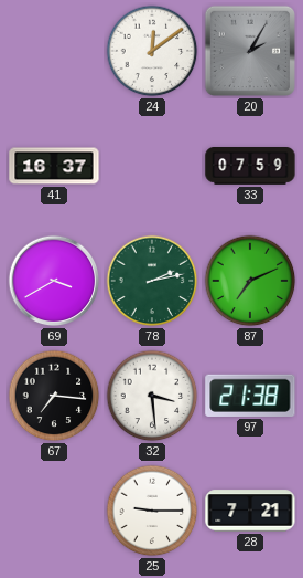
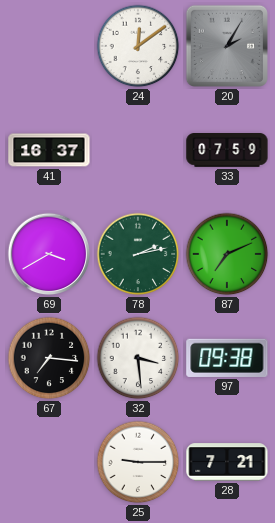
97: 21:38 -> 09:38
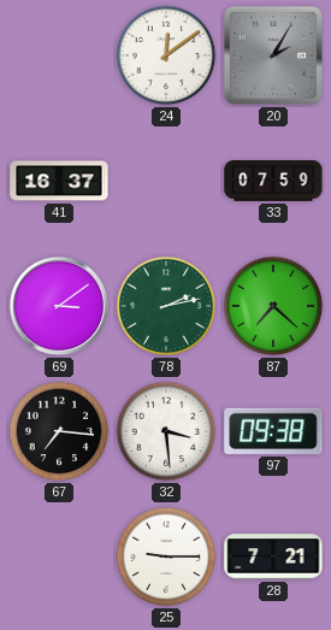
69: 3:40 -> 3:09
87: 7:11 -> 7:22
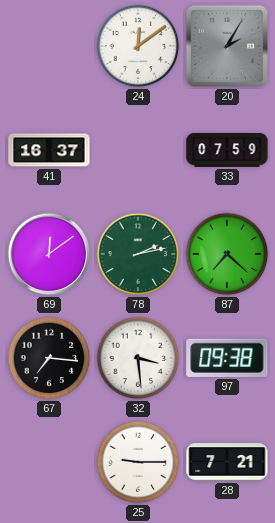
69: 3:09 -> 12:09
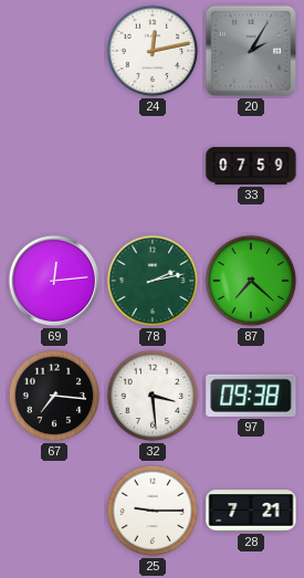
24: 12:09 -> 12:13
41: 16:37 -> none
69: 12:09 -> 12:14
